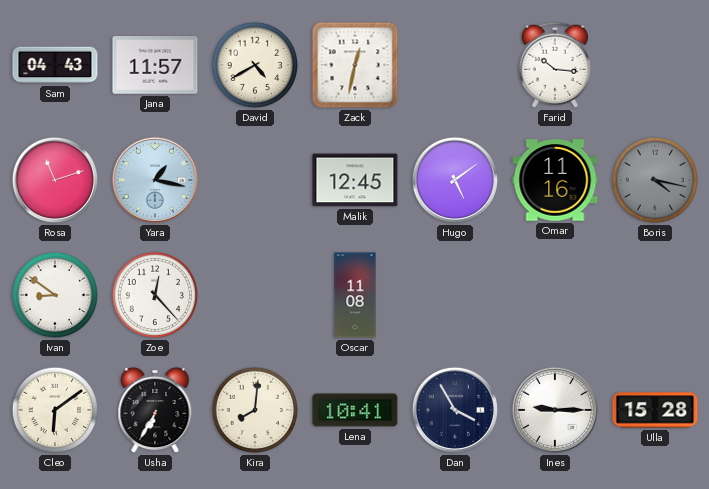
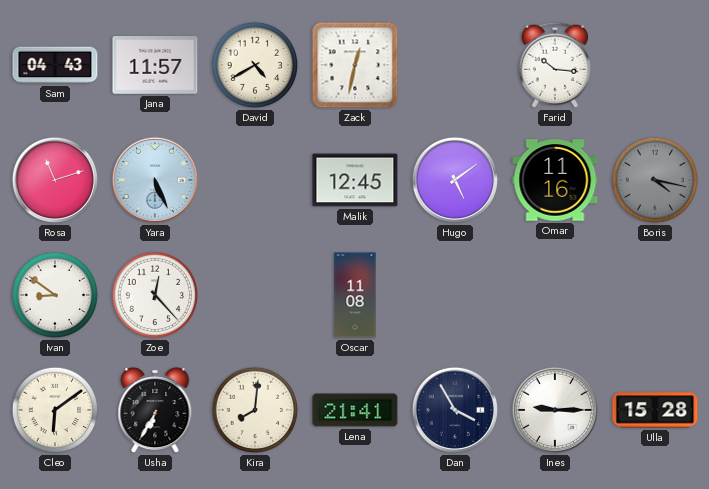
Yara: 1:17 -> 5:26
Lena: 10:41 -> 21:41
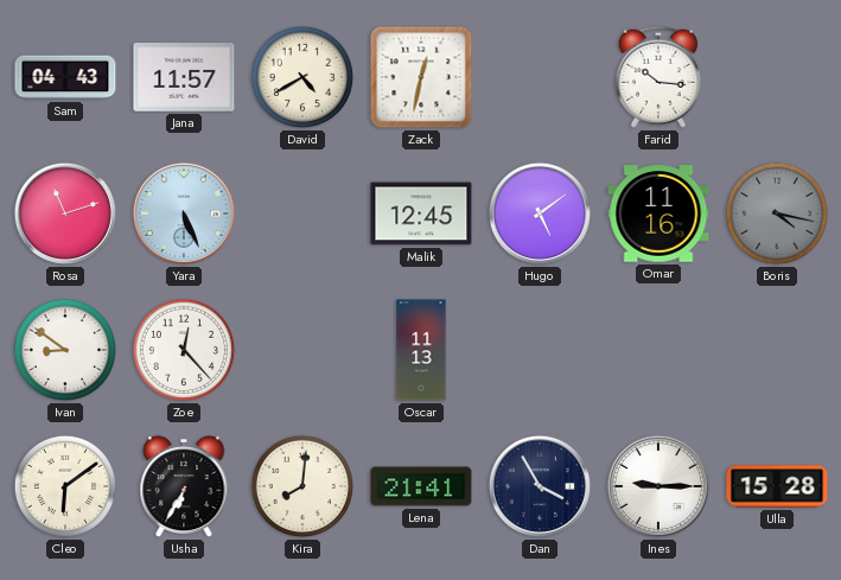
Oscar: 11:08 -> 11:13
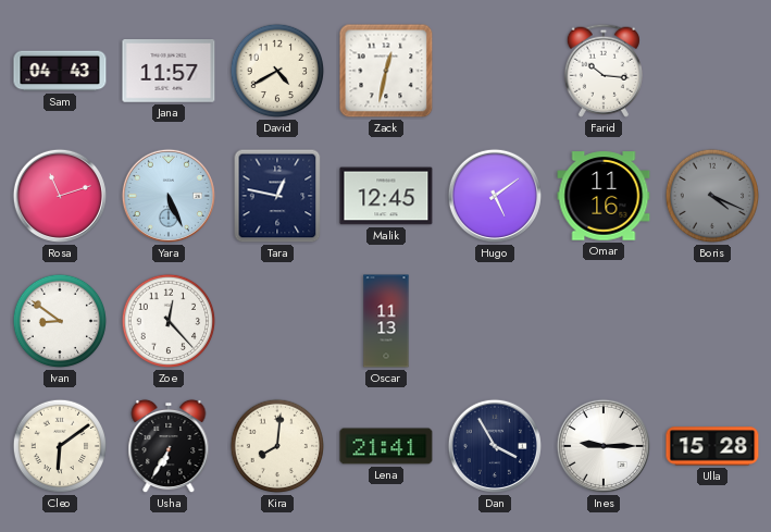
Tara: none -> 12:47
Boris: 4:17 -> 4:19
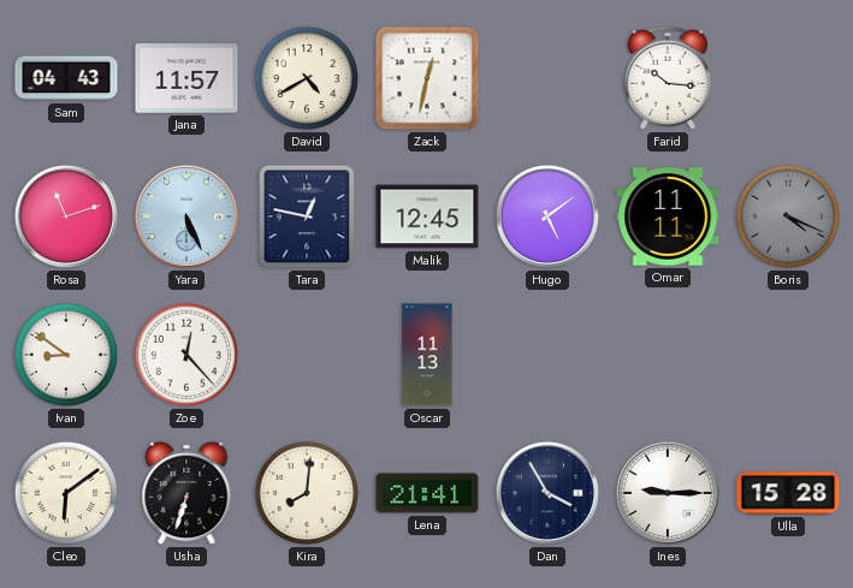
Omar: 11:16 -> 11:11
Usha: 6:35 -> 6:33
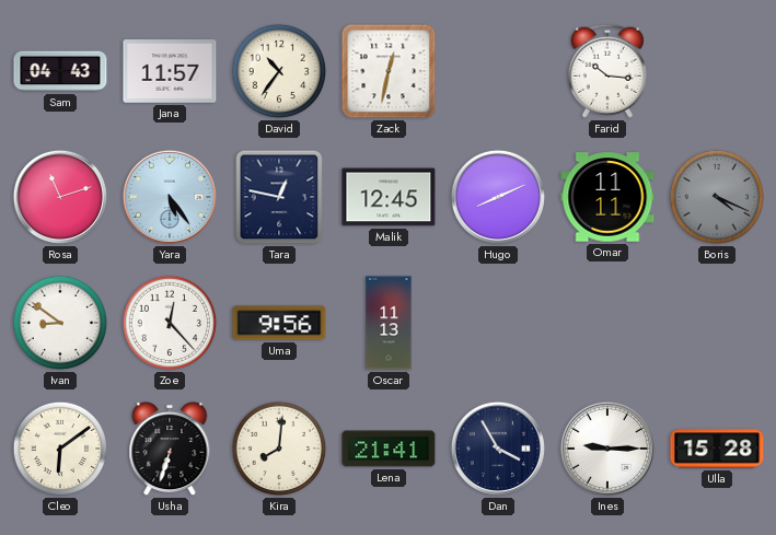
David: 4:40 -> 10:36
Yara: 5:26 -> 5:24
Hugo: 5:09 -> 8:11
Uma: none -> 9:56
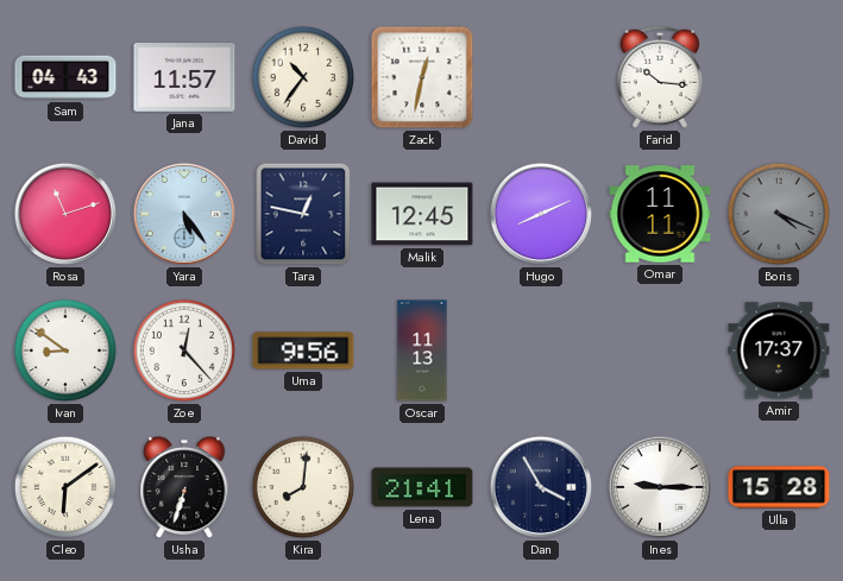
Amir: none -> 17:37
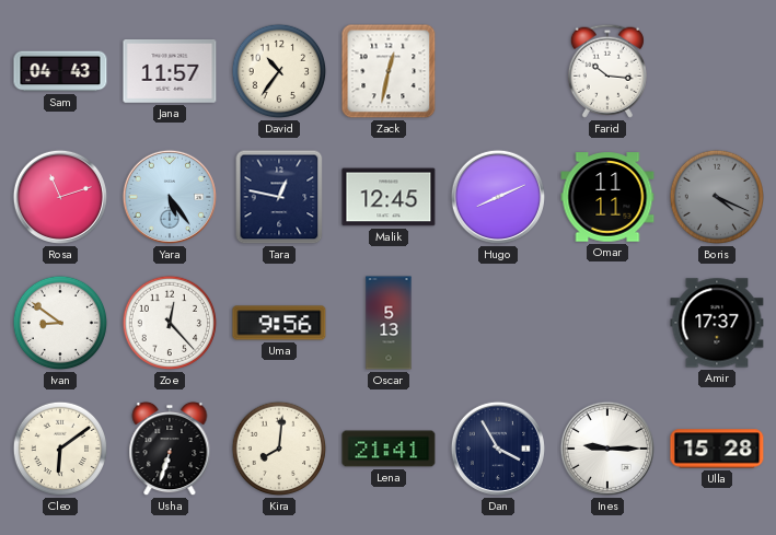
Oscar: 11:13 -> 5:13
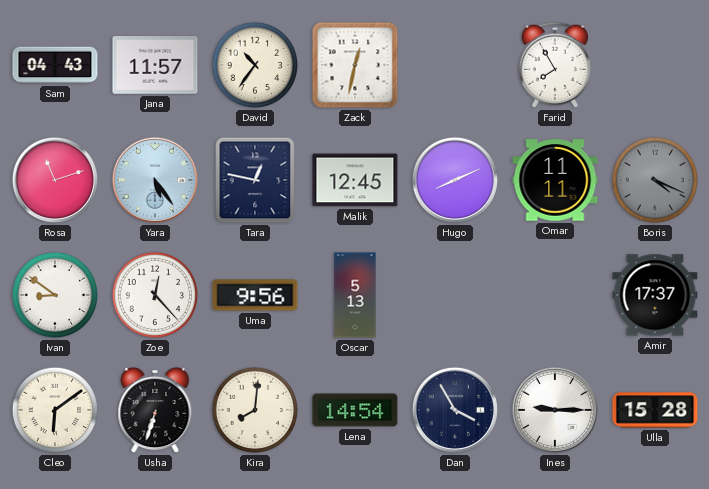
Farid: 10:16 -> 7:55
Lena: 21:41 -> 14:54
